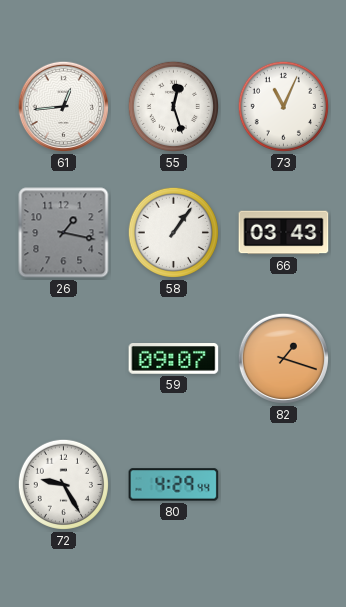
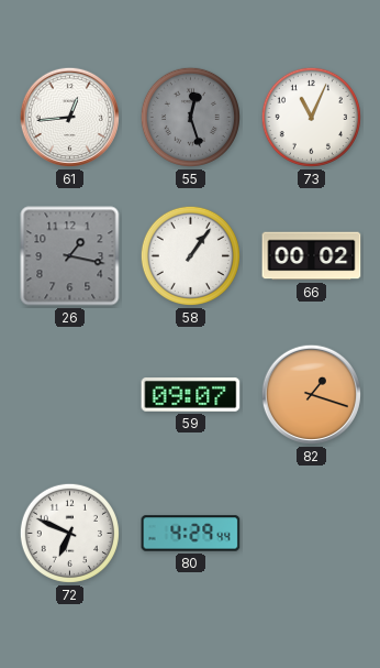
55 dial: white -> grey
66: 03:43 -> 00:02
72: 9:25 -> 6:49
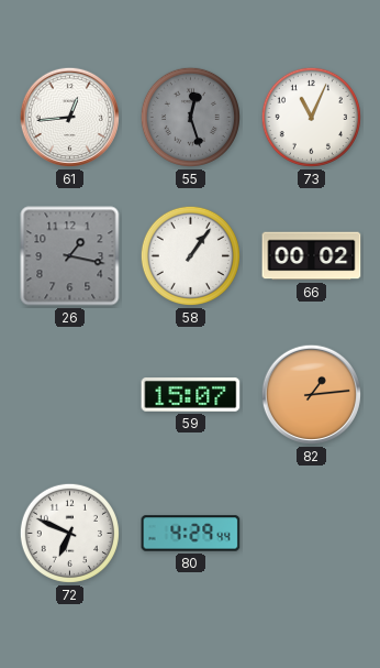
59: 09:07 -> 15:07
82: 1:18 -> 1:14
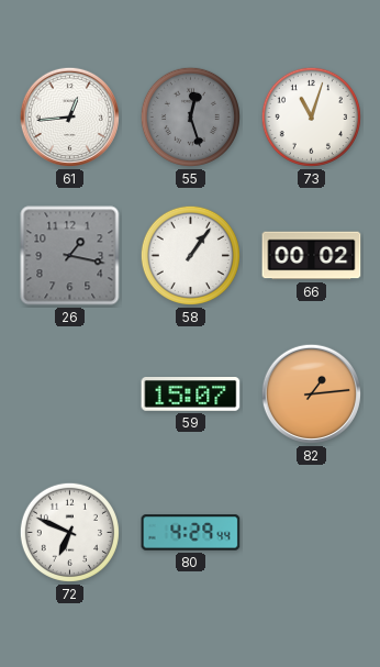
73: 11:04 -> 11:03
